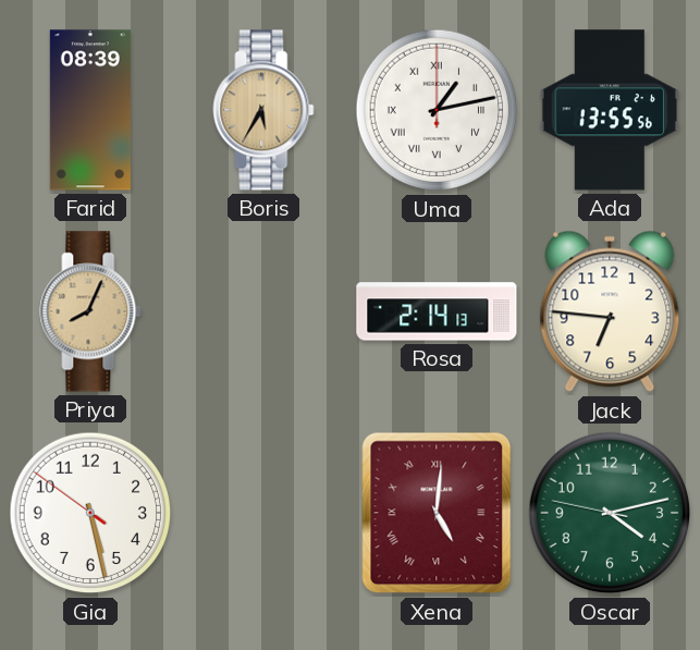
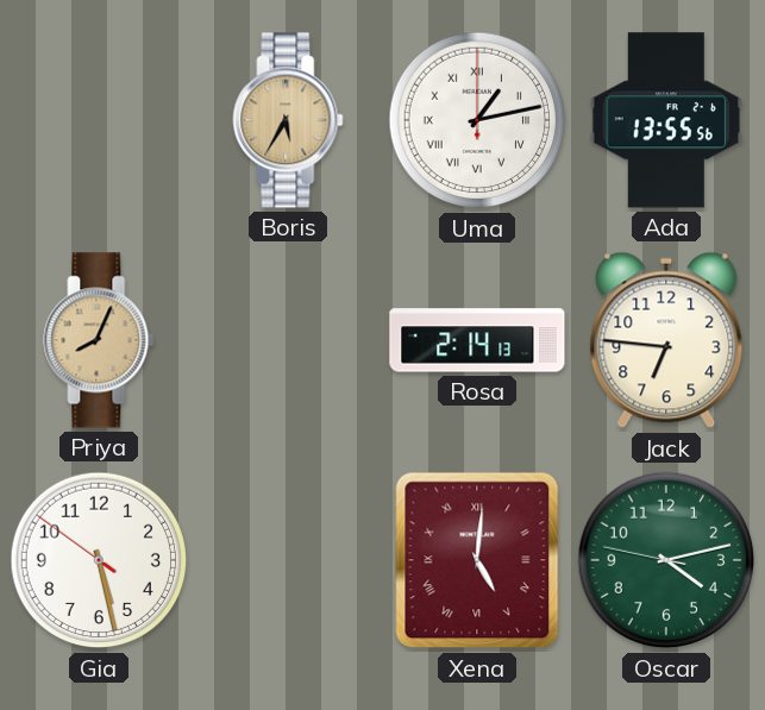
Farid: 08:39 -> none
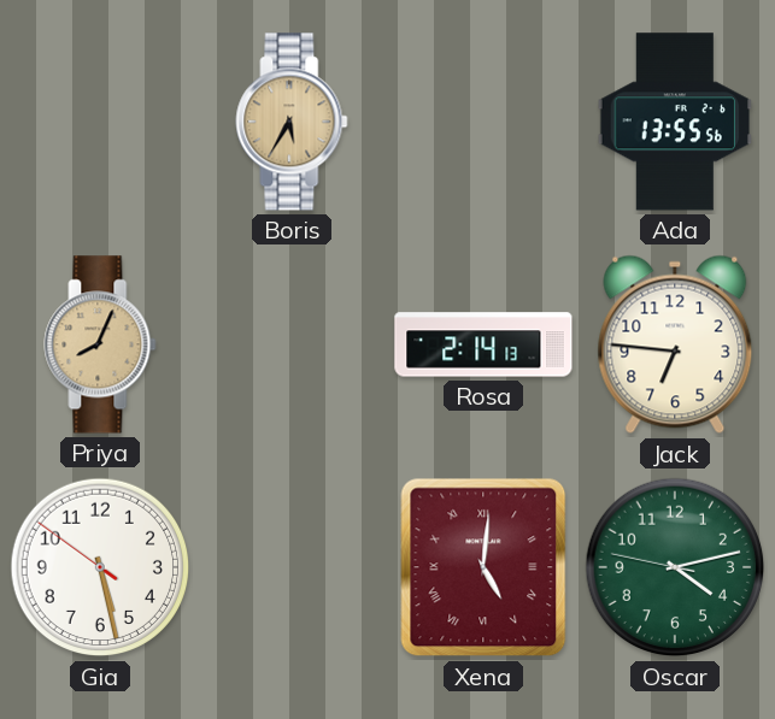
Uma: 1:13 -> none
